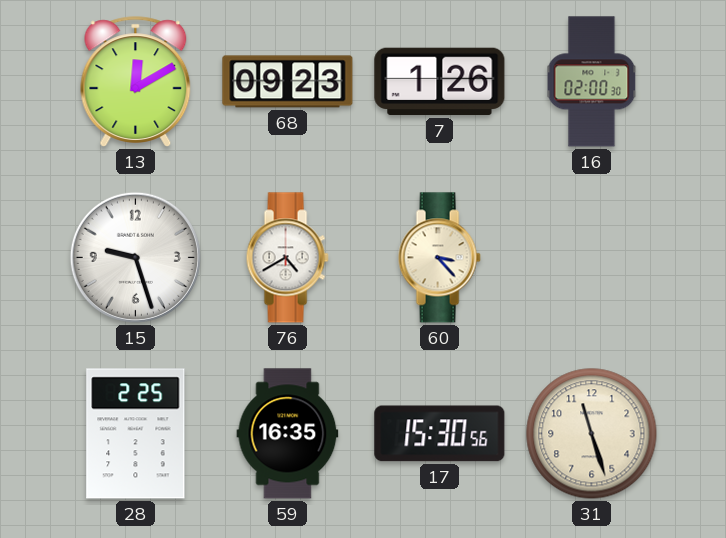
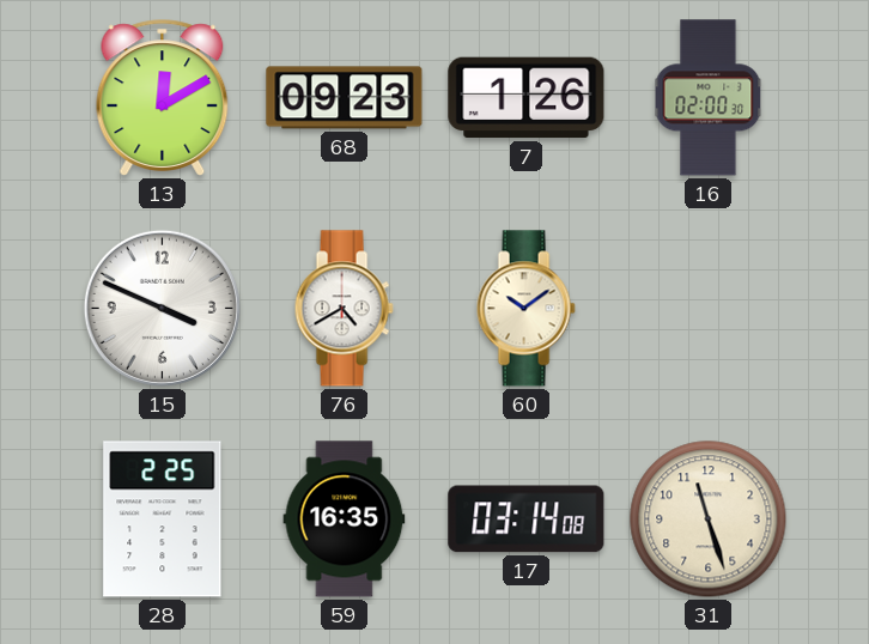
15: 9:27 -> 3:49
60: 3:23 -> 10:09
17: 15:30 -> 03:14
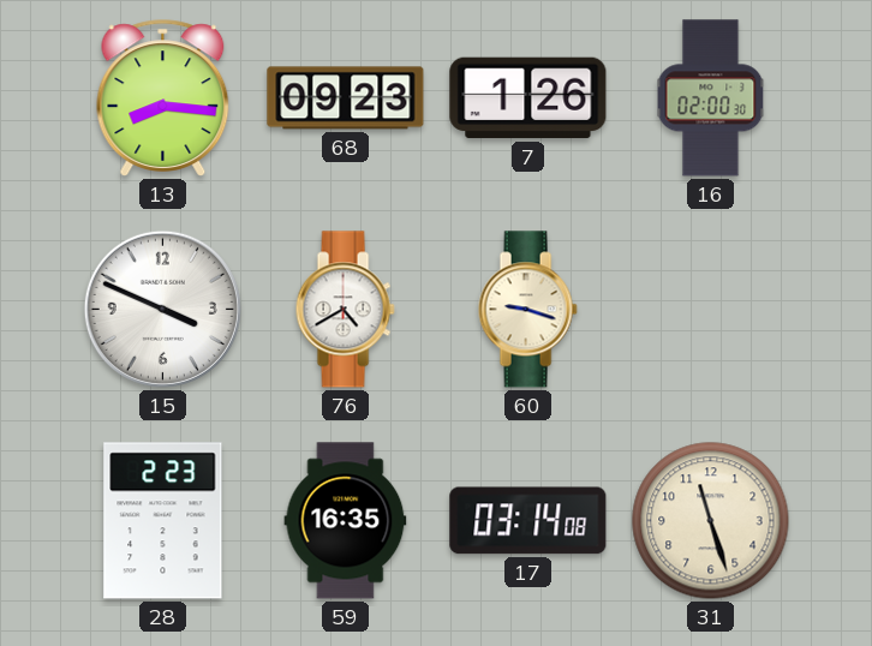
13: 12:10 -> 8:16
60: 10:09 -> 9:18
28: 2:25 -> 2:23
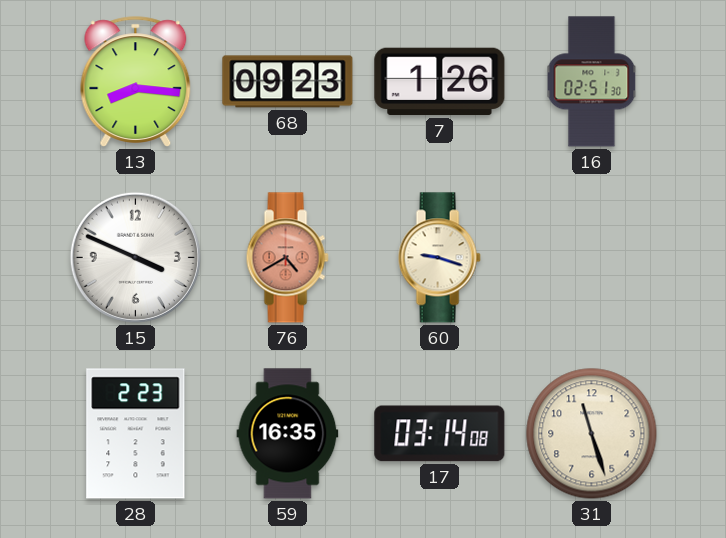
16: 02:00 -> 02:51
76 dial: white -> salmon
